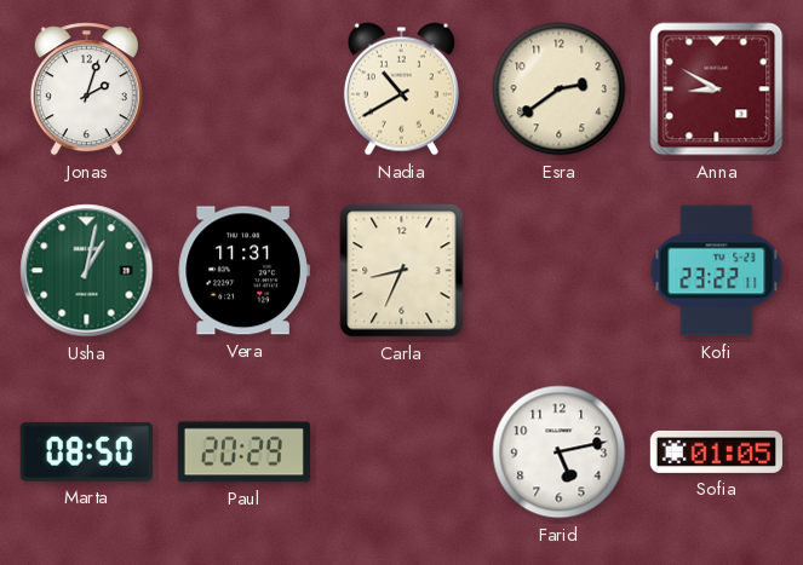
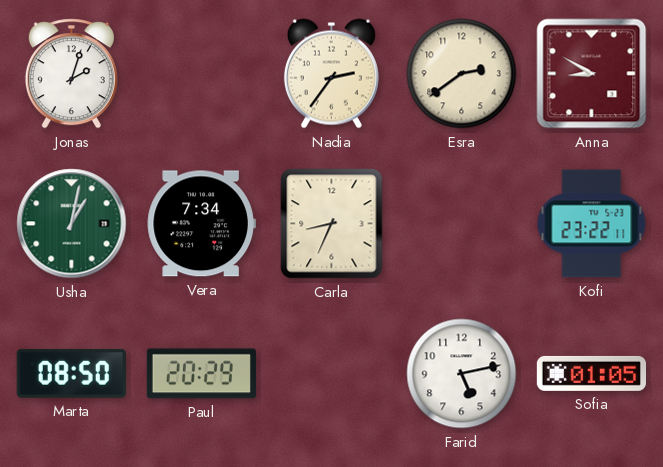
Nadia: 10:40 -> 2:36
Vera: 11:31 -> 7:34
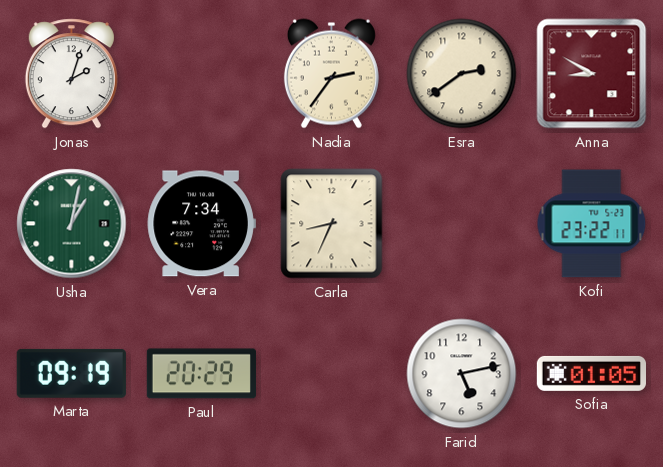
Marta: 08:50 -> 09:19
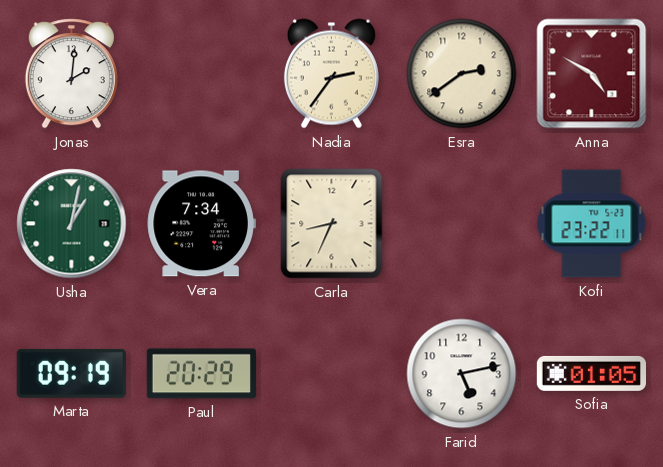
Jonas: 2:03 -> 2:01
Anna: 8:50 -> 4:50
